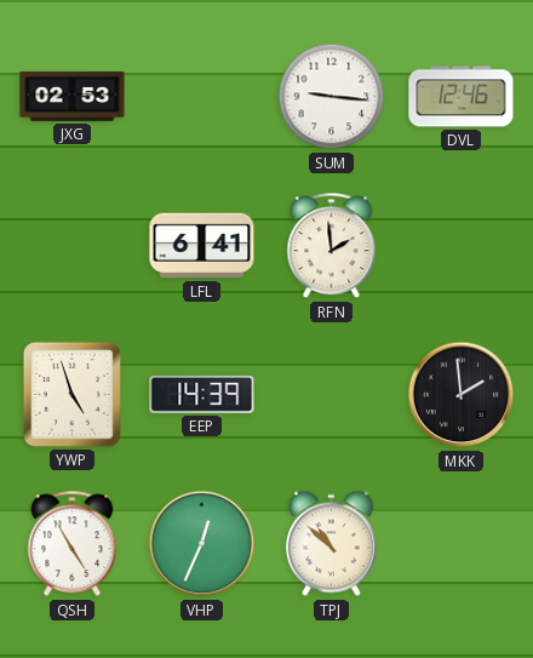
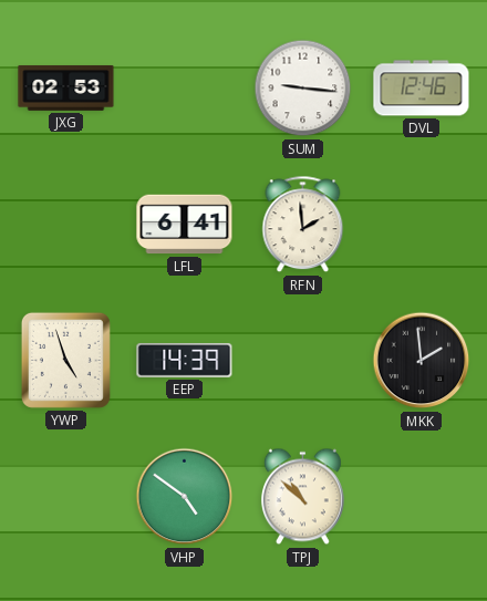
QSH: 4:55 -> none
VHP: 12:34 -> 4:51
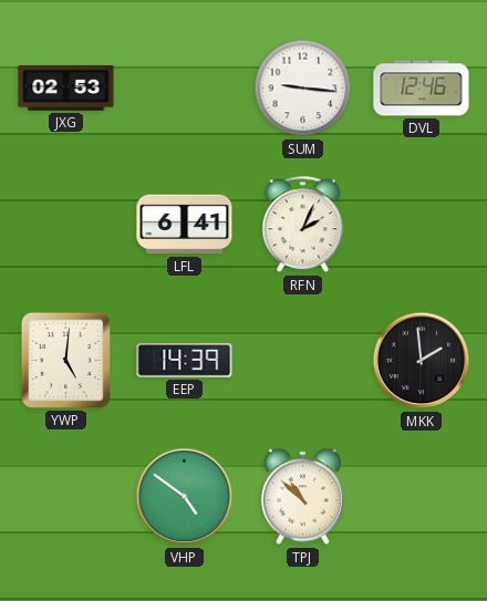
RFN: 1:59 -> 2:04
YWP: 4:57 -> 5:01
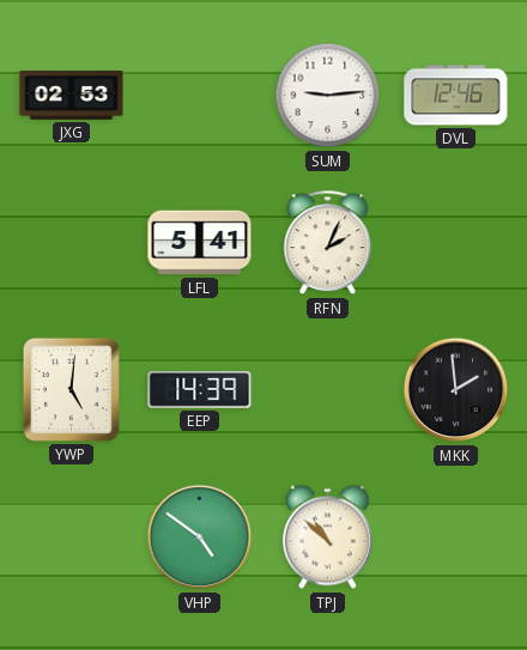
SUM: 9:16 -> 9:14
LFL: 6:41 -> 5:41
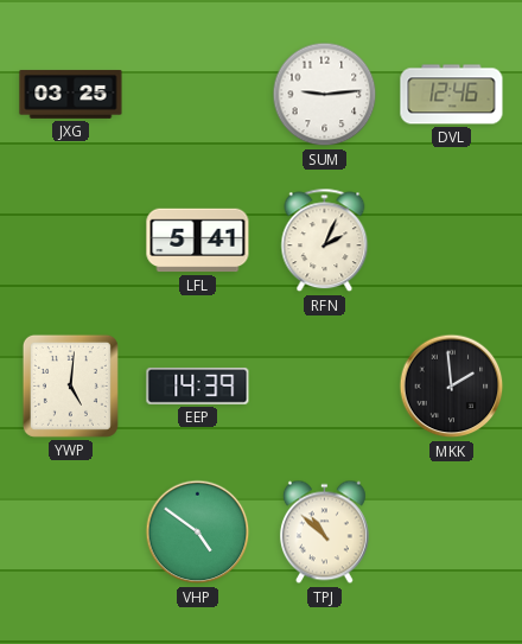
JXG: 02:53 -> 03:25
